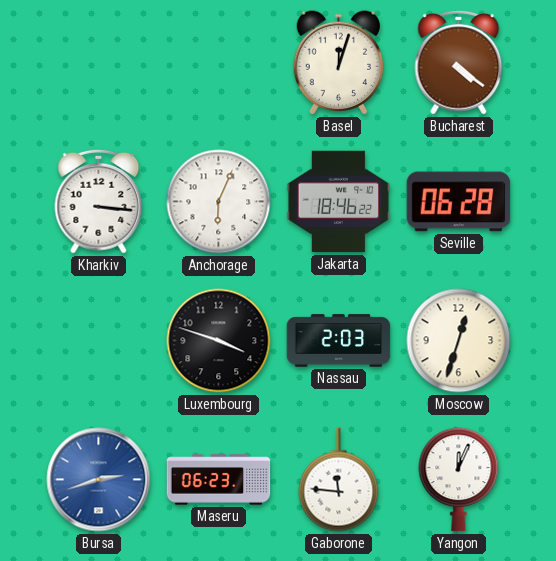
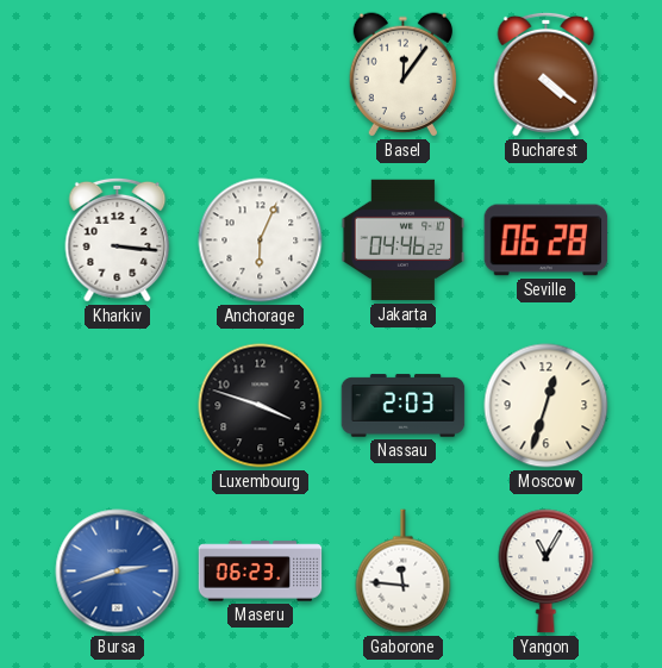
Basel: 12:03 -> 12:06
Jakarta: 18:46 -> 04:46
Yangon: 12:04 -> 11:05
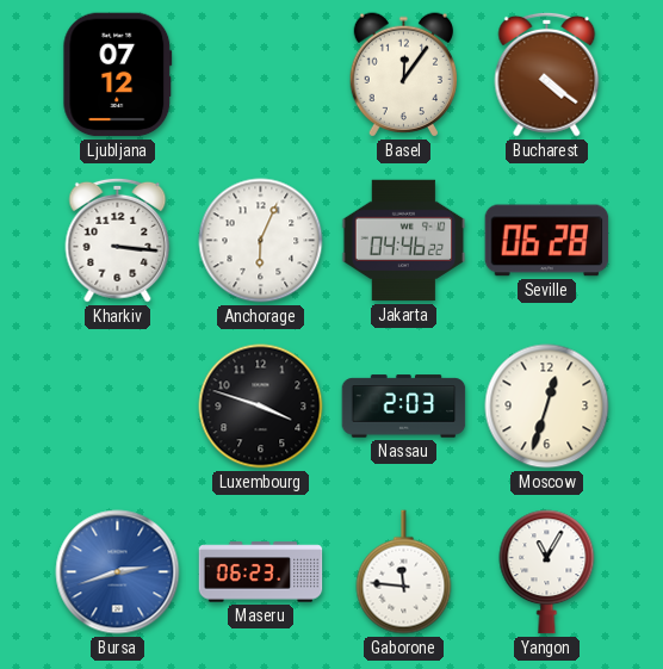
Ljubljana: none -> 07:12
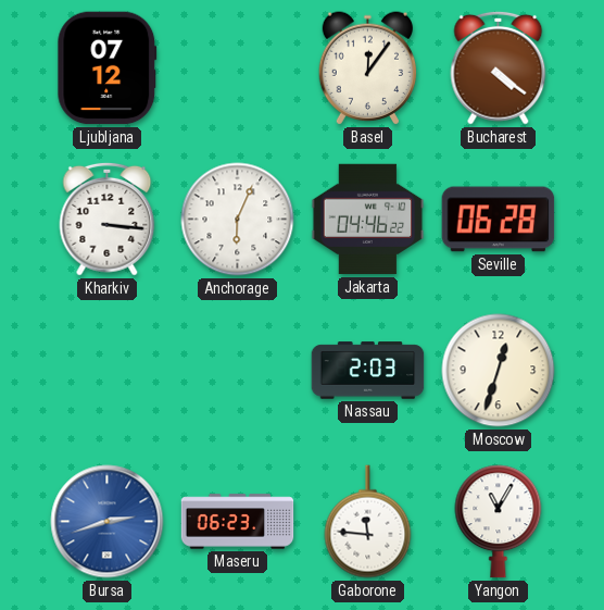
Luxembourg: 3:48 -> none
